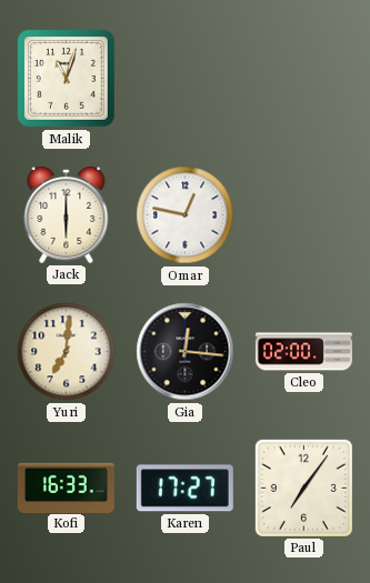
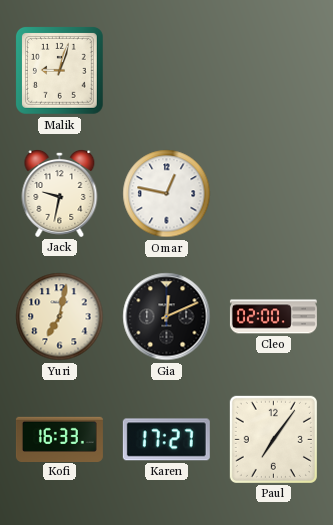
Malik: 11:03 -> 9:03
Jack: 6:00 -> 9:32
Yuri: 7:01 -> 7:02
Gia: 12:16 -> 12:11
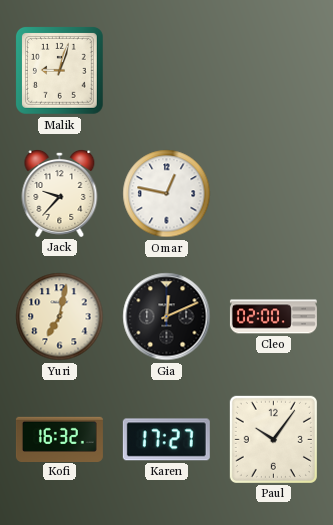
Jack: 9:32 -> 9:37
Kofi: 16:33 -> 16:32
Paul: 7:06 -> 10:06
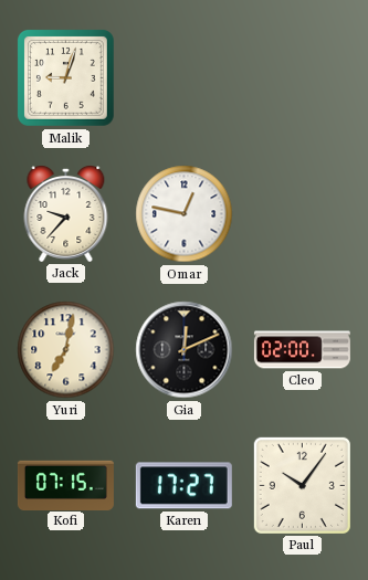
Kofi: 16:32 -> 07:15
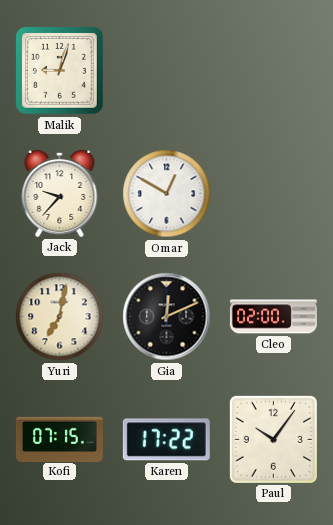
Omar: 12:47 -> 12:50
Karen: 17:27 -> 17:22
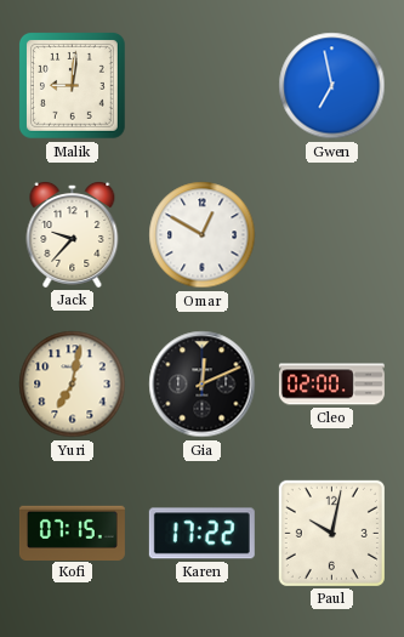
Malik: 9:03 -> 9:01
Gwen: none -> 6:58
Paul: 10:06 -> 10:02
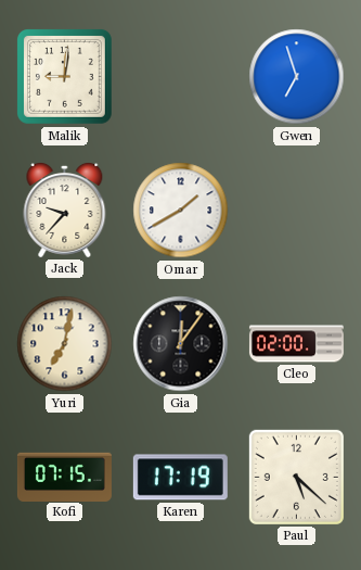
Gwen: 6:58 -> 6:57
Omar: 12:50 -> 1:40
Gia: 12:11 -> 12:06
Karen: 17:22 -> 17:19
Paul: 10:02 -> 5:22
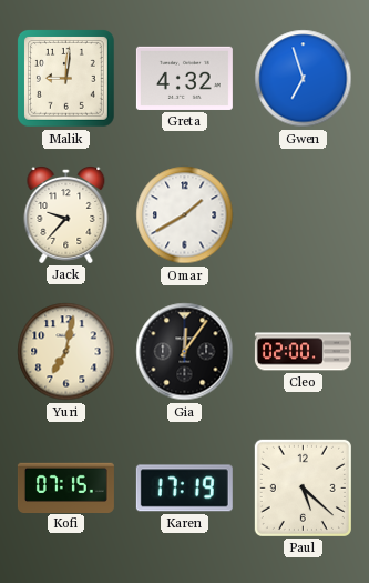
Greta: none -> 4:32
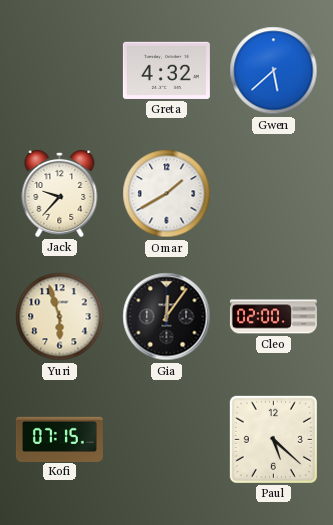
Malik: 9:01 -> none
Gwen: 6:57 -> 5:38
Yuri: 7:02 -> 5:57
Karen: 17:19 -> none
